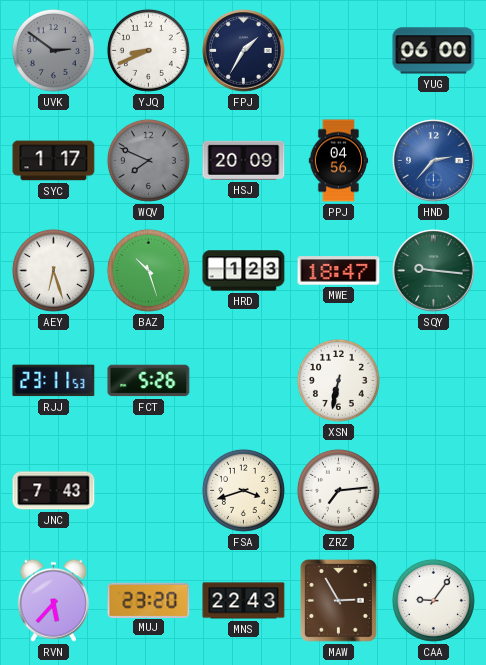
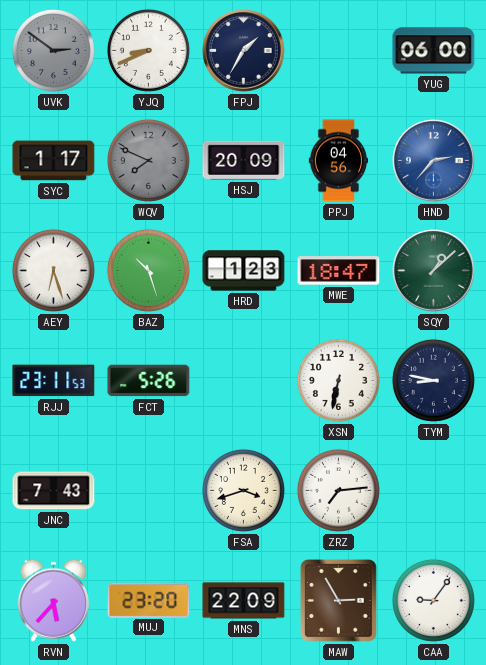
SQY: 9:16 -> 1:08
TYM: none -> 8:47
MNS: 22:43 -> 22:09
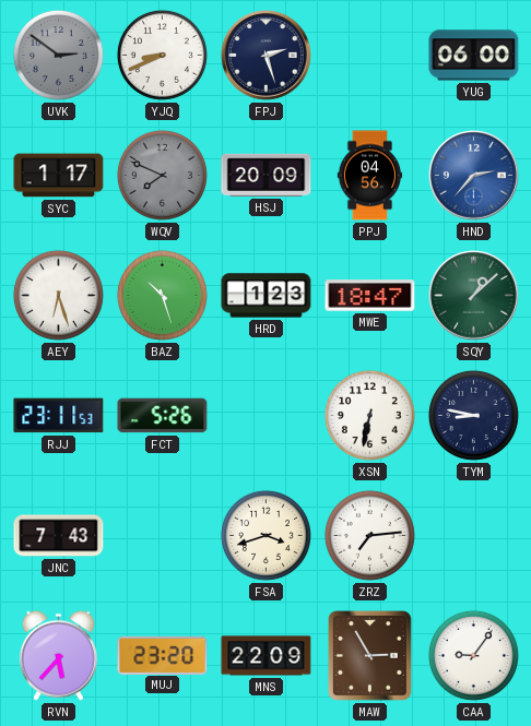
FPJ: 1:35 -> 2:27
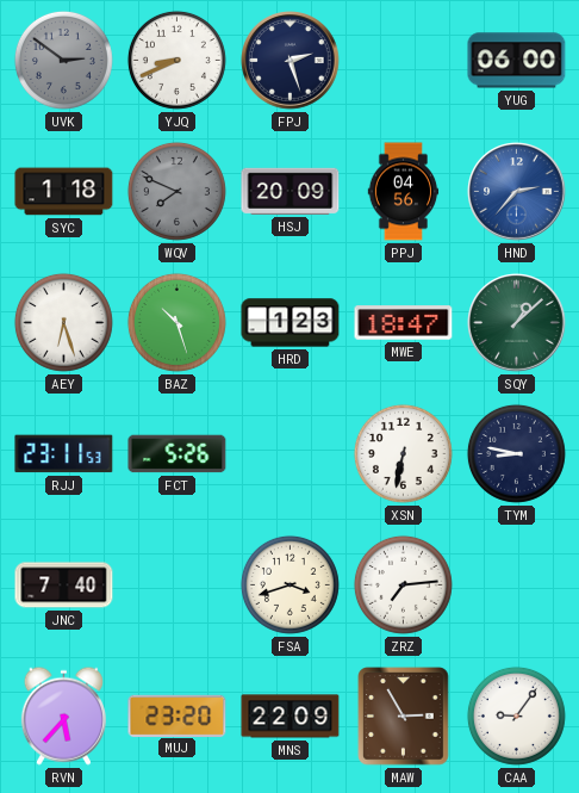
SYC: 1:17 -> 1:18
JNC: 7:43 -> 7:40
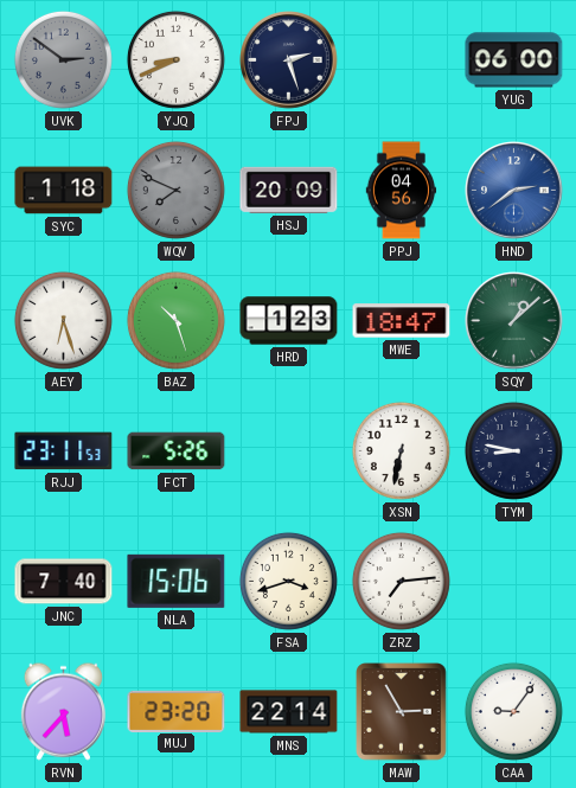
HND: 2:37 -> 2:39
NLA: none -> 15:06
MNS: 22:09 -> 22:14
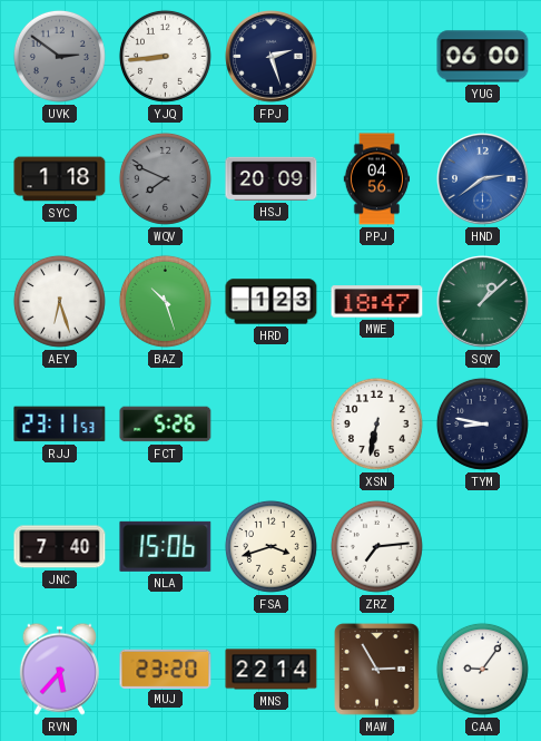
YJQ: 8:41 -> 8:44
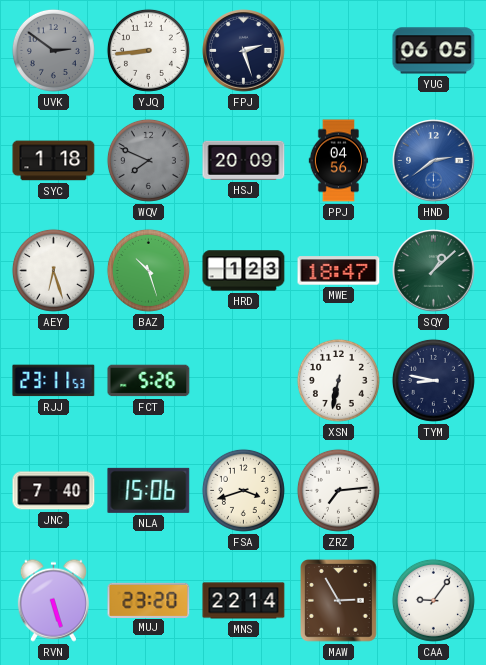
YUG: 06:00 -> 06:05
RVN: 5:37 -> 5:27
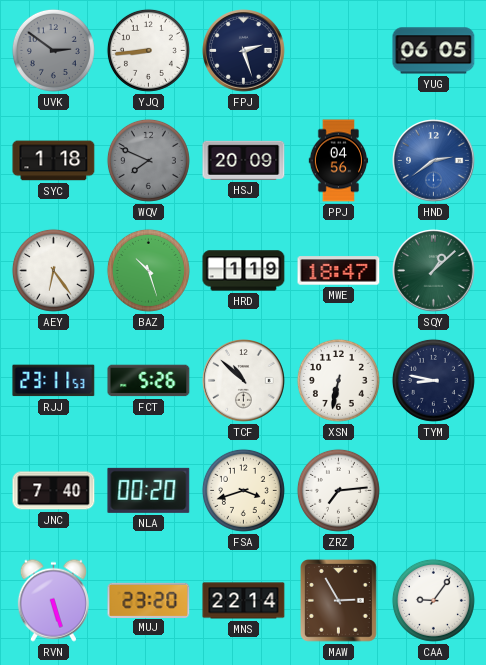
AEY: 6:27 -> 6:24
HRD: 1:23 -> 1:19
TCF: none -> 10:52
NLA: 15:06 -> 00:20
